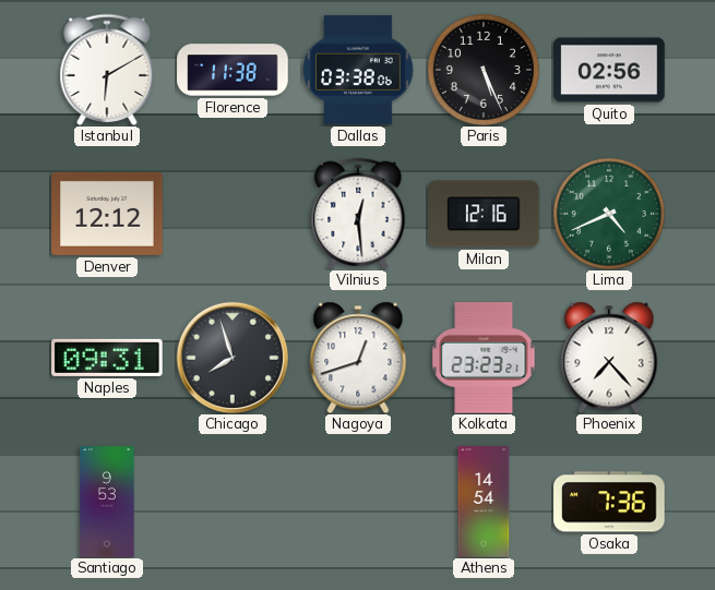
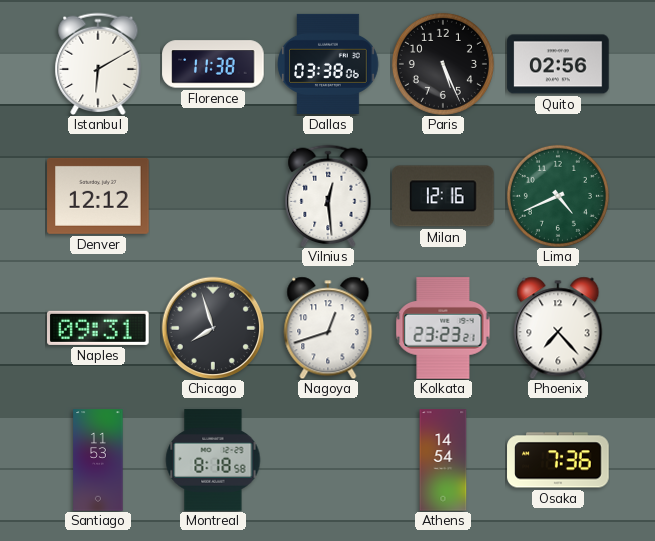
Santiago: 9:53 -> 11:53
Montreal: none -> 8:18
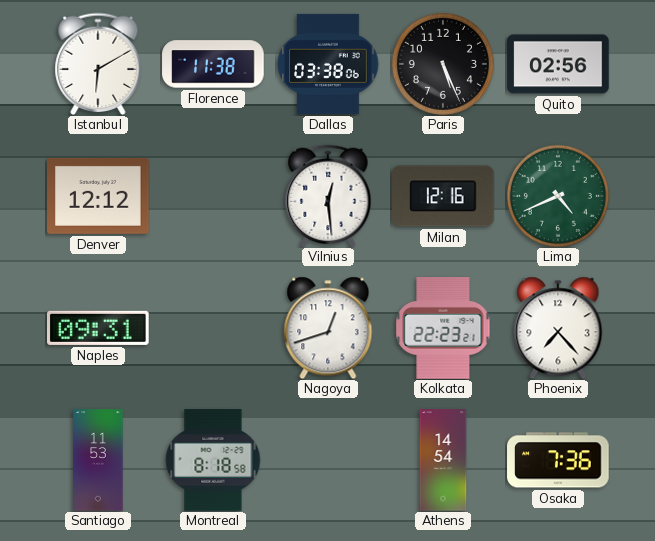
Chicago: 7:57 -> none
Kolkata: 23:23 -> 22:23
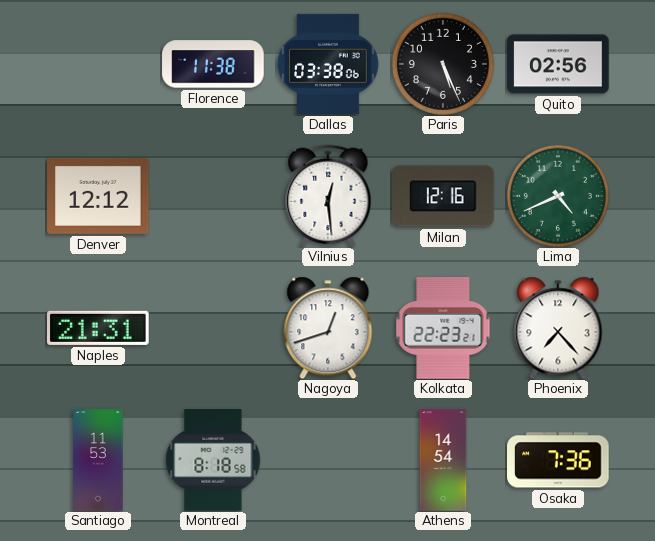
Istanbul: 6:10 -> none
Naples: 09:31 -> 21:31
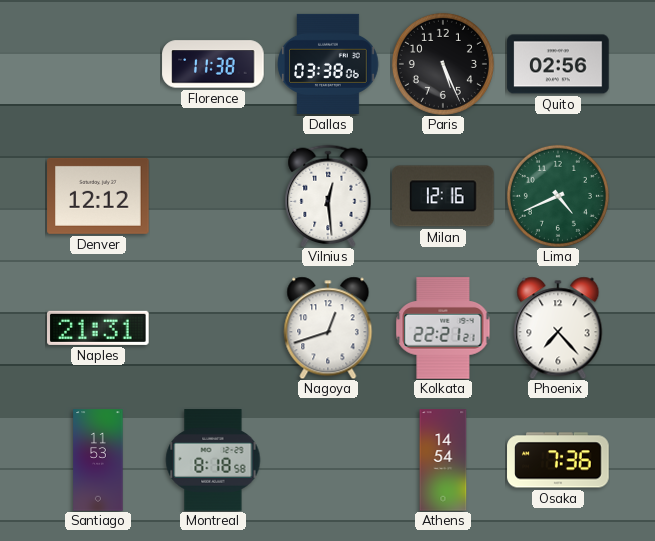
Kolkata: 22:23 -> 22:21
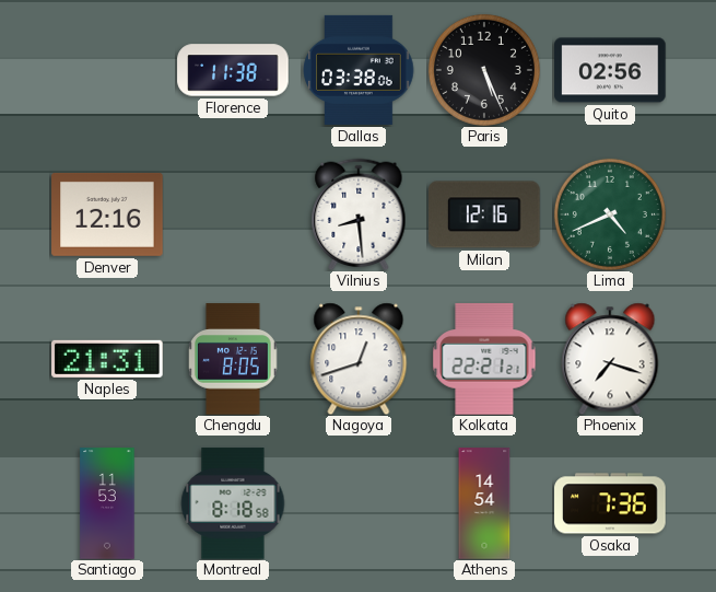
Denver: 12:12 -> 12:16
Vilnius: 12:29 -> 8:29
Chengdu: none -> 8:05
Phoenix: 7:23 -> 7:18
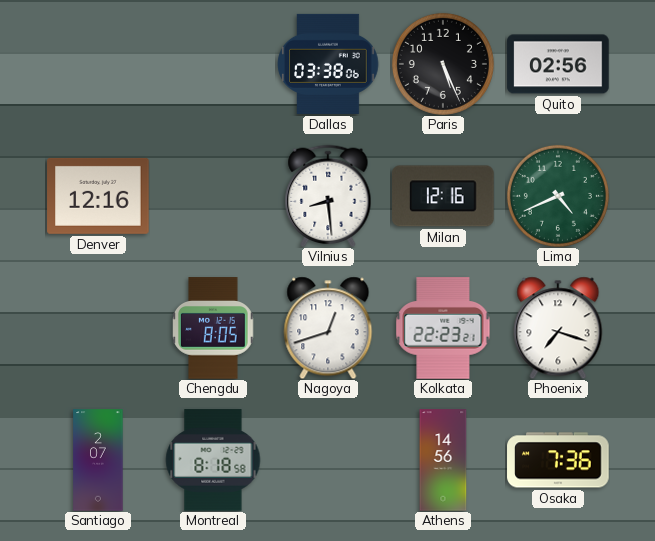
Florence: 11:38 -> none
Naples: 21:31 -> none
Kolkata: 22:21 -> 22:23
Santiago: 11:53 -> 2:07
Athens: 14:54 -> 14:56
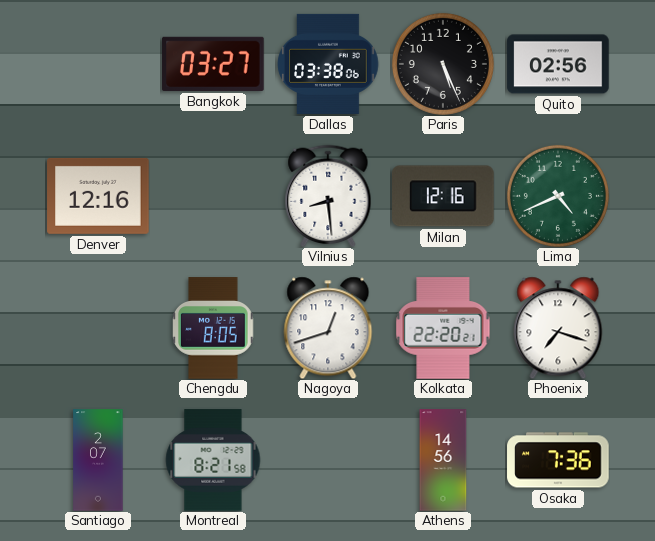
Bangkok: none -> 03:27
Kolkata: 22:23 -> 22:20
Montreal: 8:18 -> 8:21
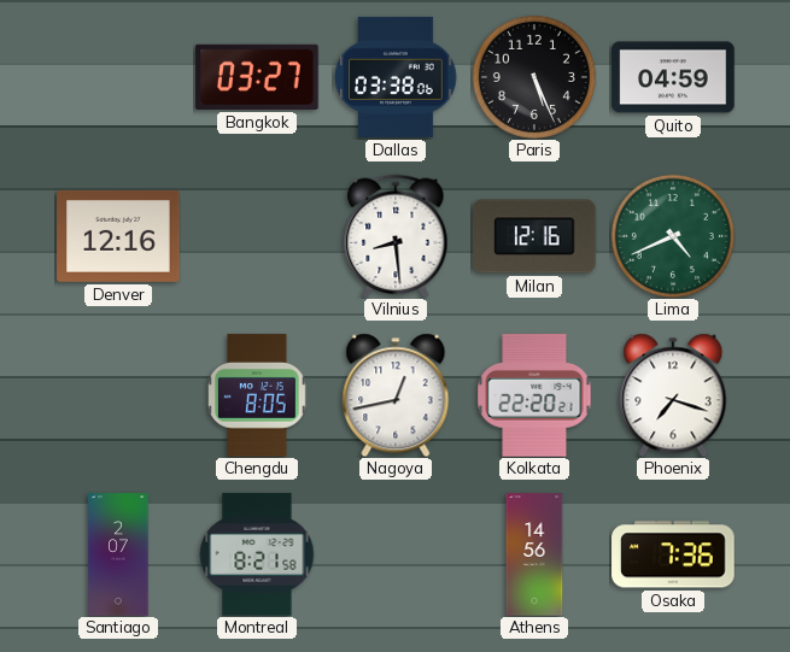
Quito: 02:56 -> 04:59
Nagoya: 12:42 -> 12:43
